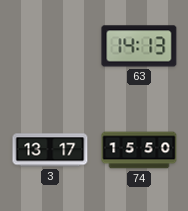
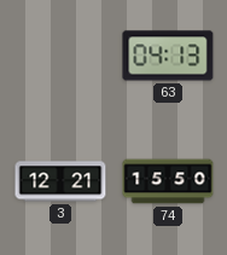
63: 14:13 -> 04:13
3: 13:17 -> 12:21
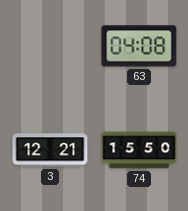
63: 04:13 -> 04:08
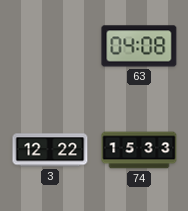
3: 12:21 -> 12:22
74: 15:50 -> 15:33
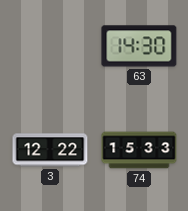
63: 04:08 -> 14:30
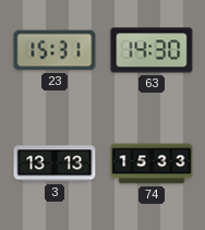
23: none -> 15:31
3: 12:22 -> 13:13
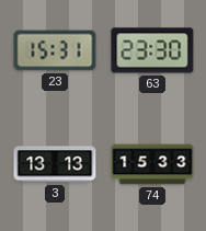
63: 14:30 -> 23:30
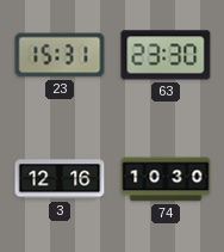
3: 13:13 -> 12:16
74: 15:33 -> 10:30
